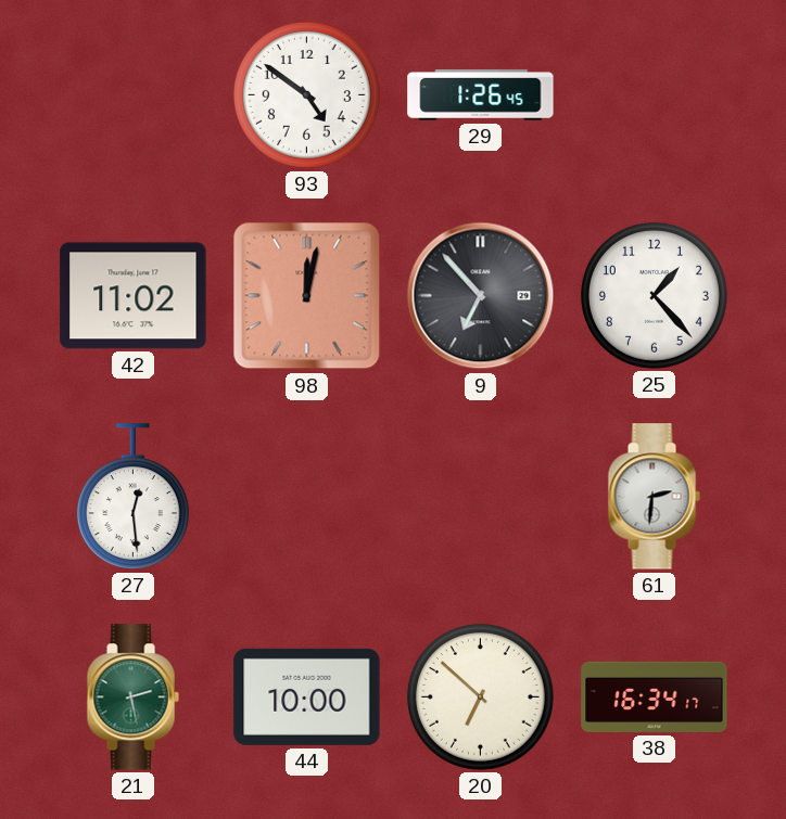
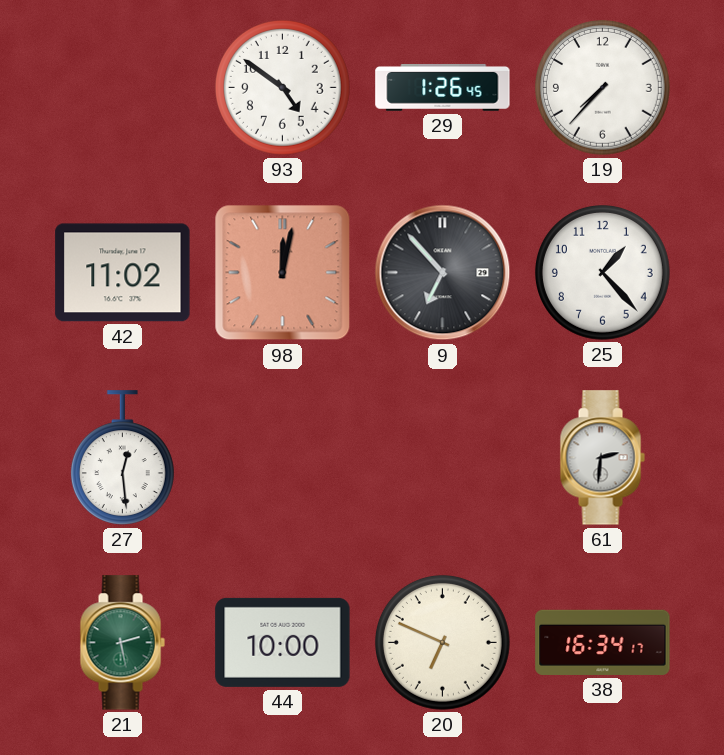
19: none -> 7:37
20: 6:52 -> 6:49
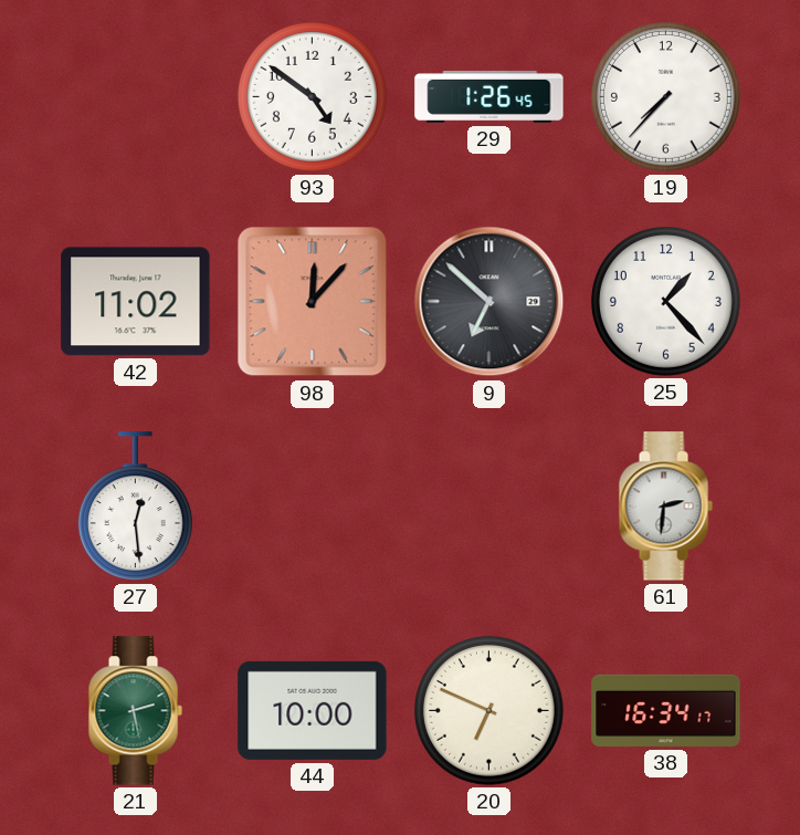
98: 12:02 -> 12:07
9: 6:53 -> 6:52
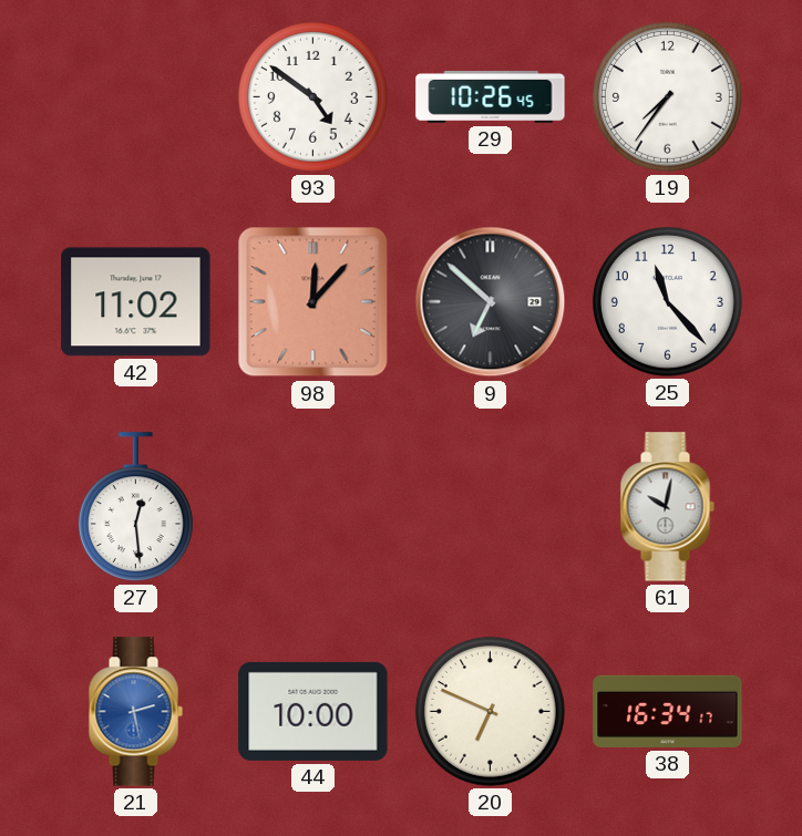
29: 1:26 -> 10:26
19: 7:37 -> 7:36
25: 1:23 -> 11:23
61: 2:31 -> 10:02
21 dial: green -> blue
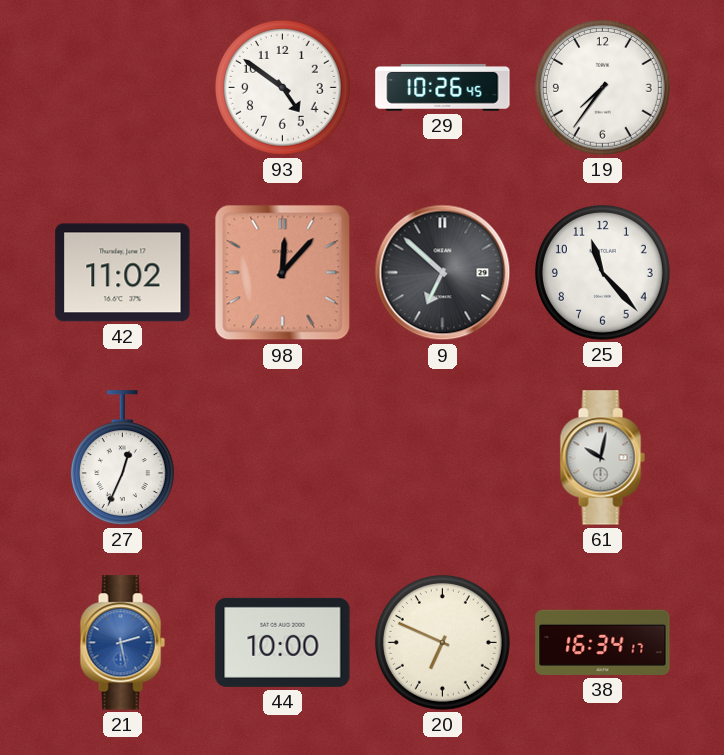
27: 12:29 -> 12:34
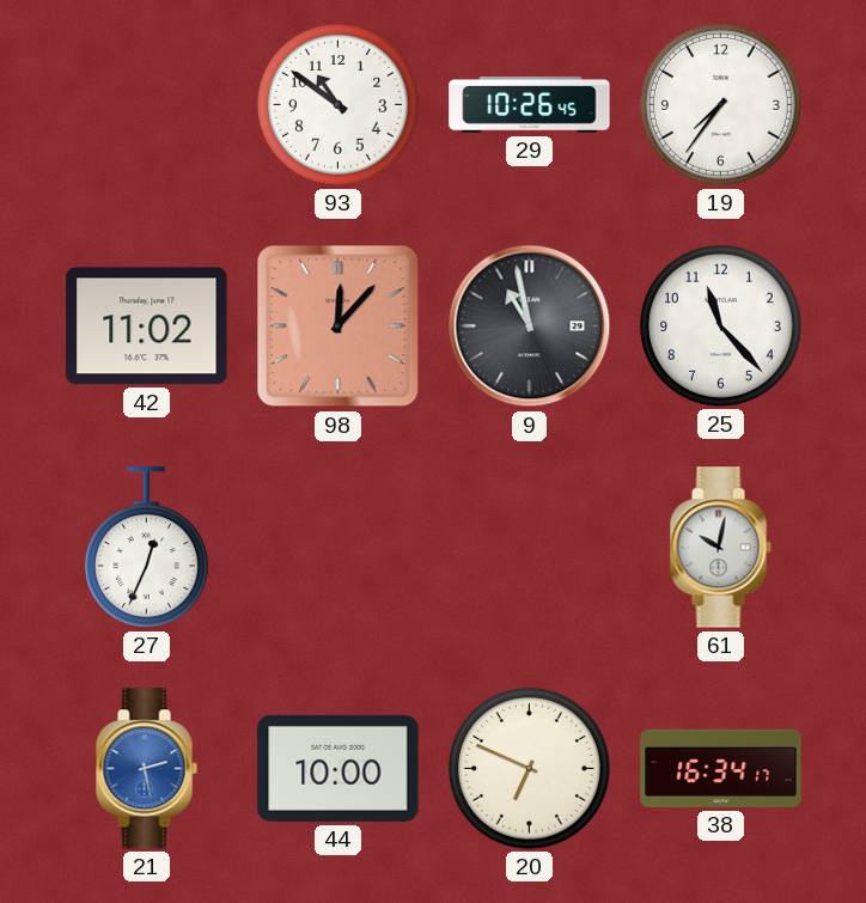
93: 4:51 -> 10:51
9: 6:52 -> 10:58
